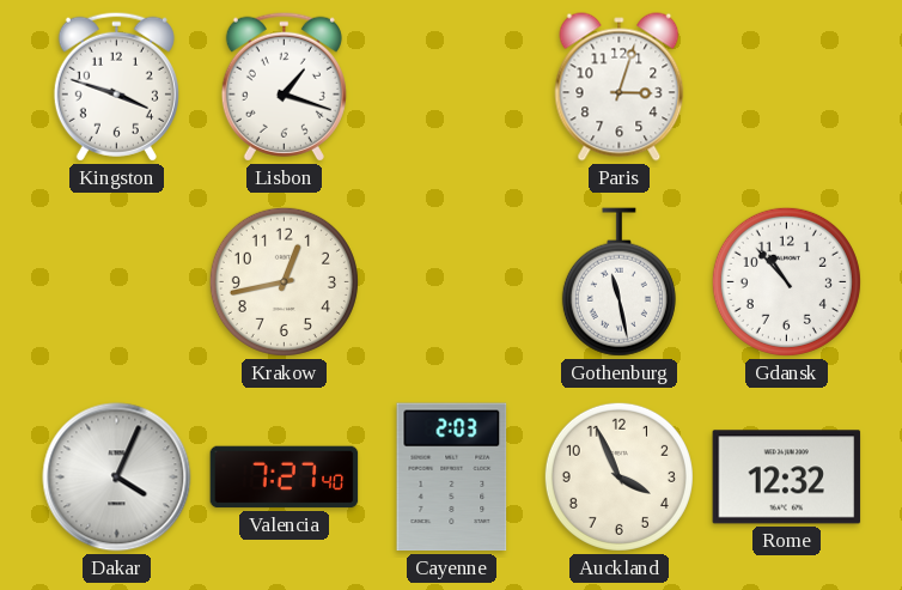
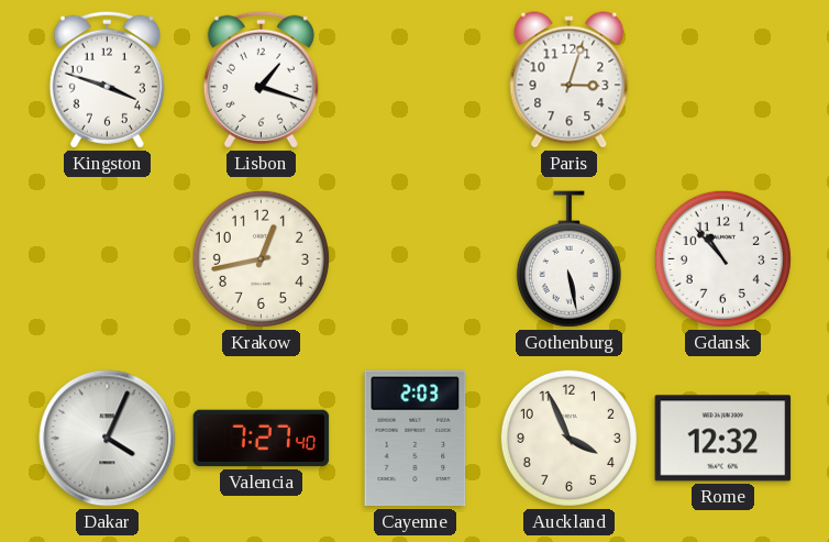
Gothenburg: 11:28 -> 5:28
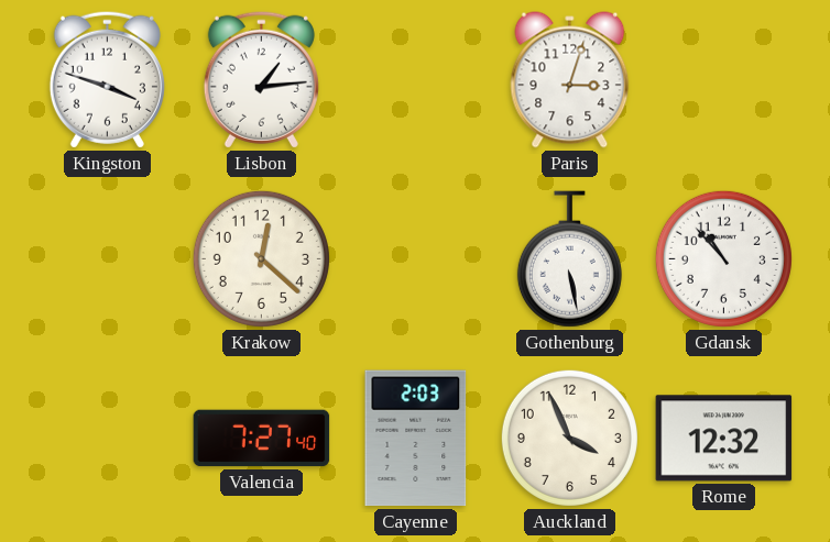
Lisbon: 1:18 -> 1:14
Krakow: 12:43 -> 12:22
Dakar: 4:04 -> none
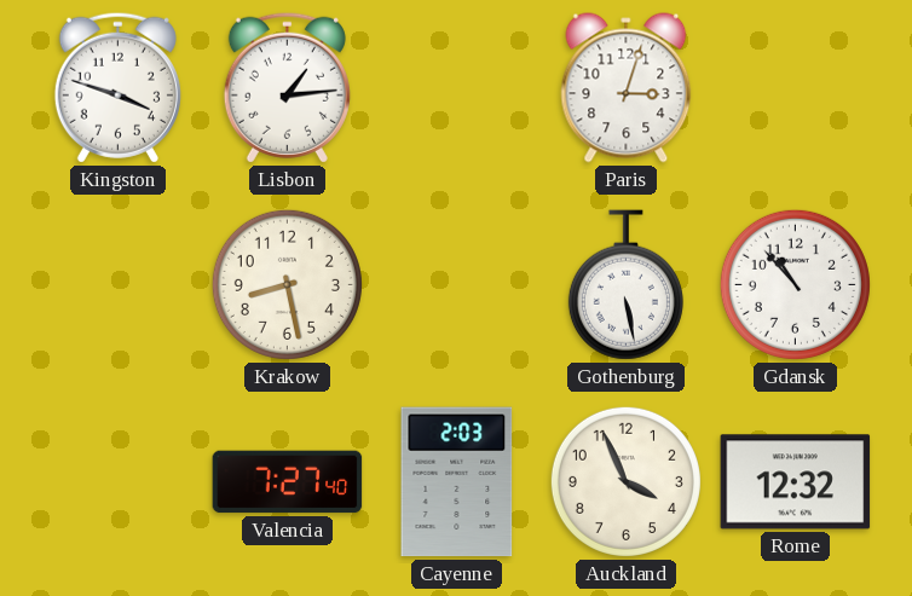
Krakow: 12:22 -> 8:28
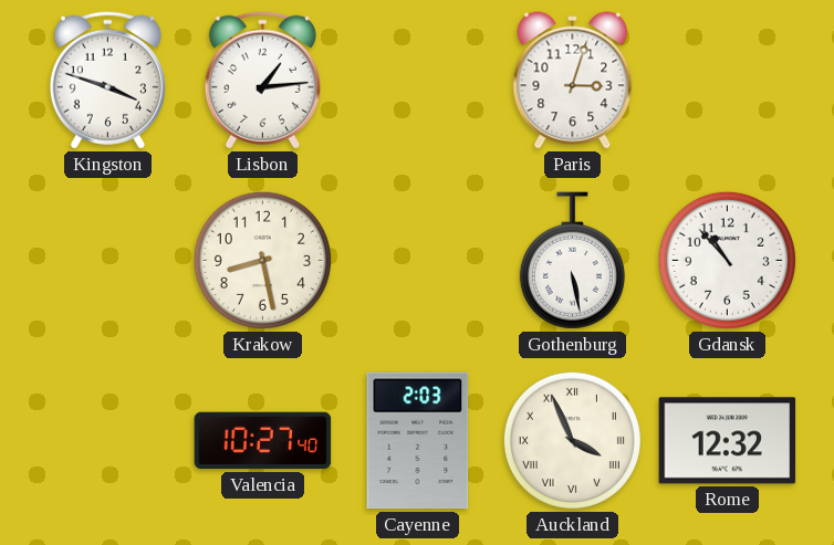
Valencia: 7:27 -> 10:27
Auckland numerals: Arabic -> Roman
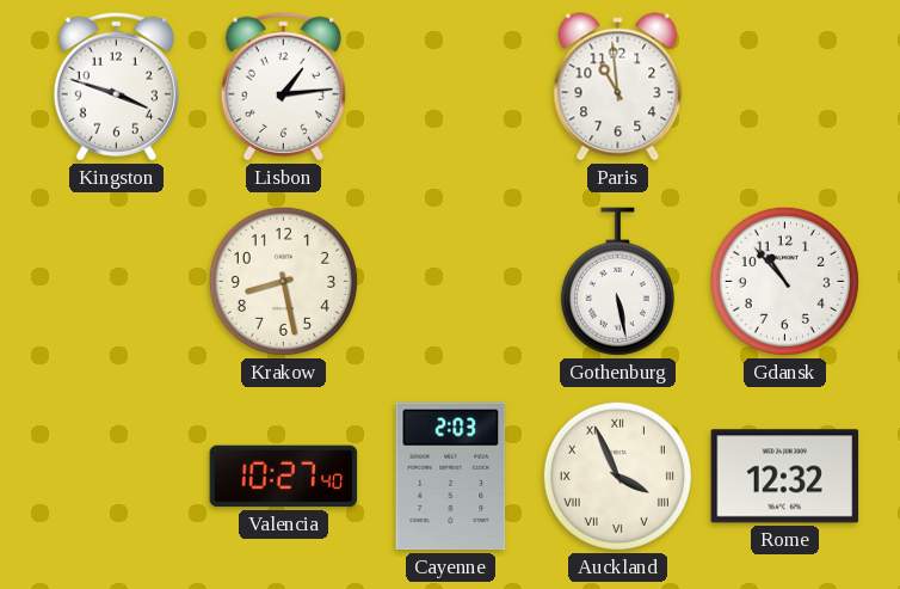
Paris: 3:03 -> 10:59
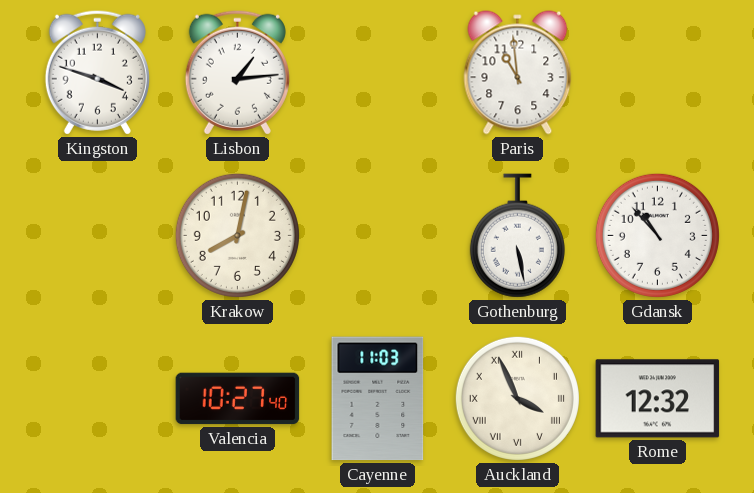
Krakow: 8:28 -> 8:02
Cayenne: 2:03 -> 11:03
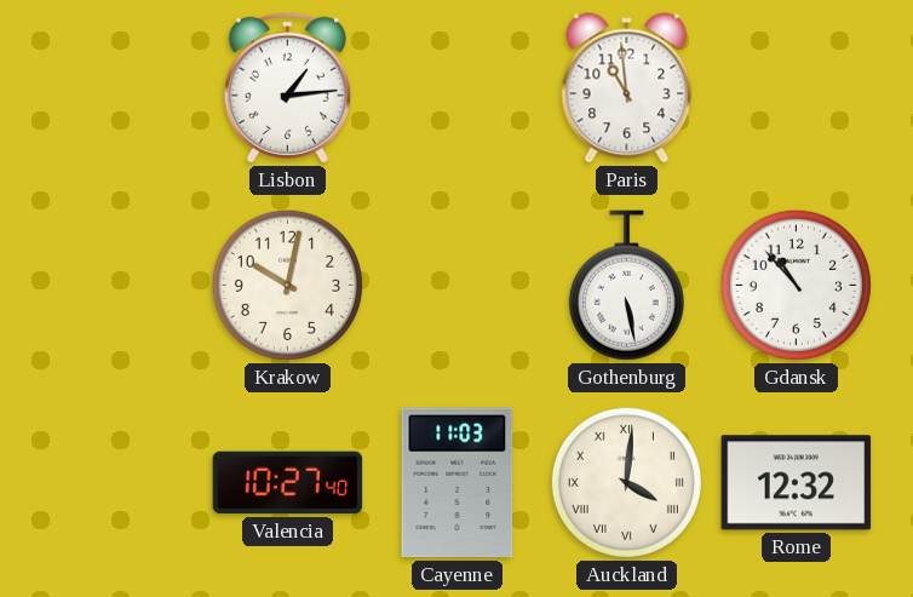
Kingston: 3:48 -> none
Krakow: 8:02 -> 10:02
Auckland: 3:56 -> 4:01
